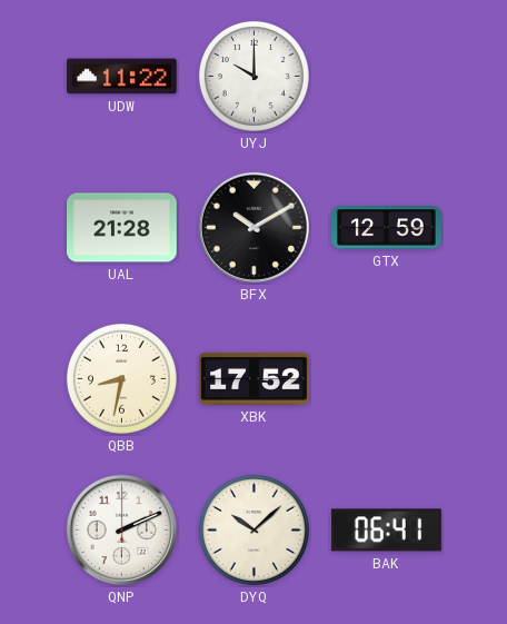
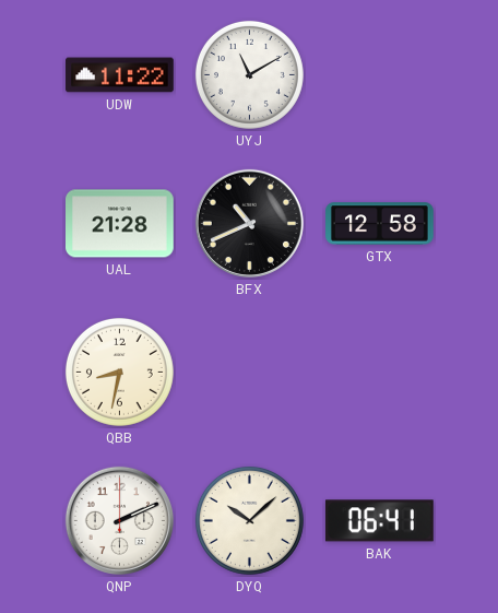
UYJ: 10:00 -> 11:10
BFX: 10:10 -> 10:41
GTX: 12:59 -> 12:58
XBK: 17:52 -> none
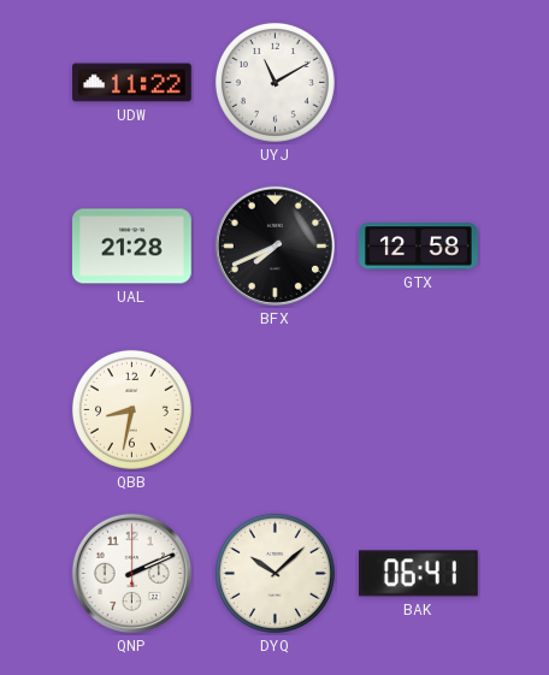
BFX: 10:41 -> 7:41
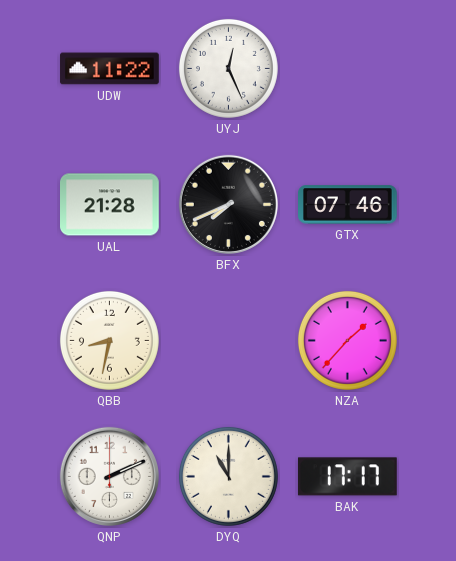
UYJ: 11:10 -> 12:26
GTX: 12:58 -> 07:46
NZA: none -> 1:37
DYQ: 10:08 -> 11:00
BAK: 06:41 -> 17:17
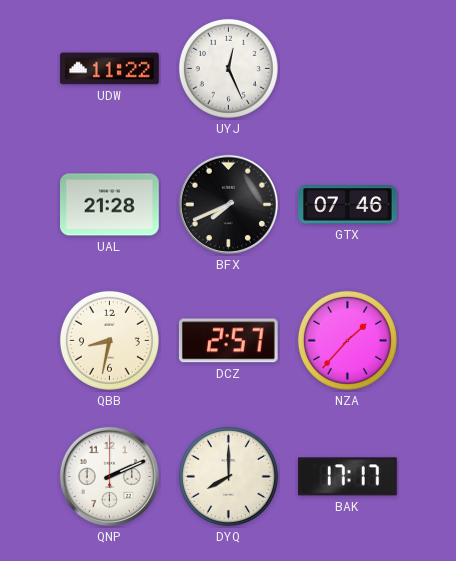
DCZ: none -> 2:57
DYQ: 11:00 -> 8:00
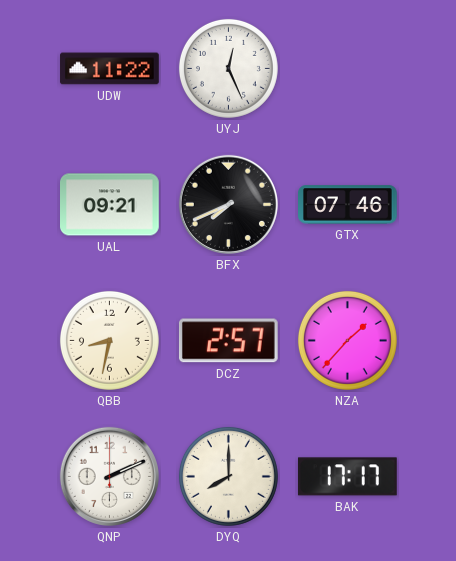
UAL: 21:28 -> 09:21
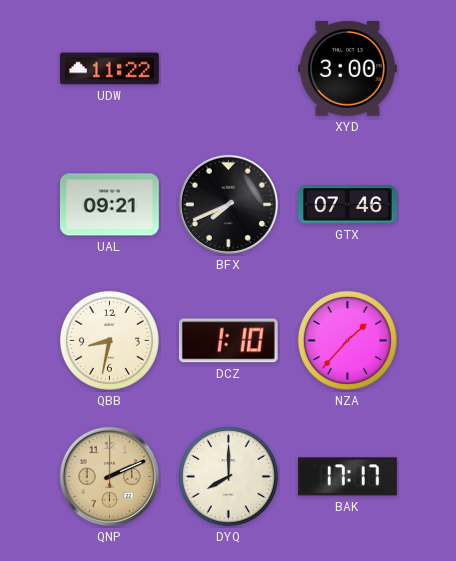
UYJ: 12:26 -> none
XYD: none -> 3:00
DCZ: 2:57 -> 1:10
QNP dial: white -> champagne
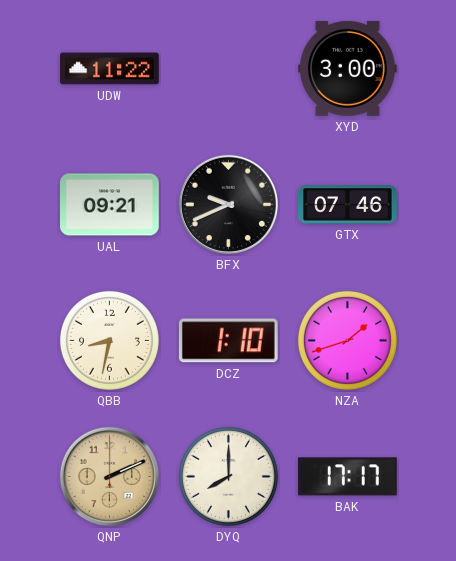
BFX: 7:41 -> 9:41
NZA: 1:37 -> 1:42
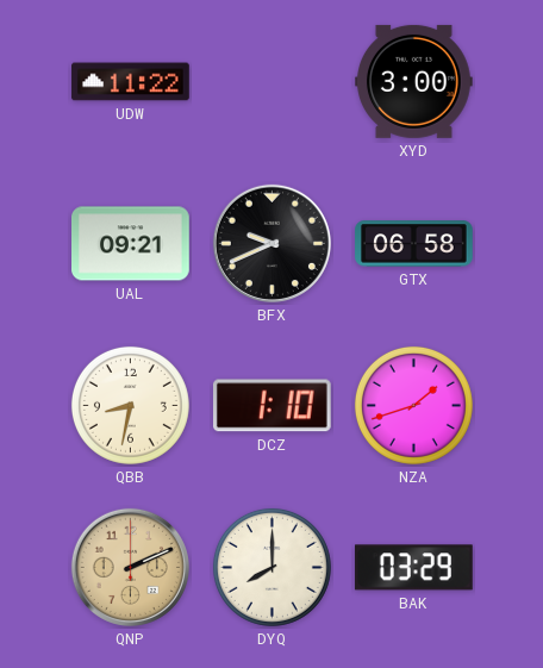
GTX: 07:46 -> 06:58
BAK: 17:17 -> 03:29
